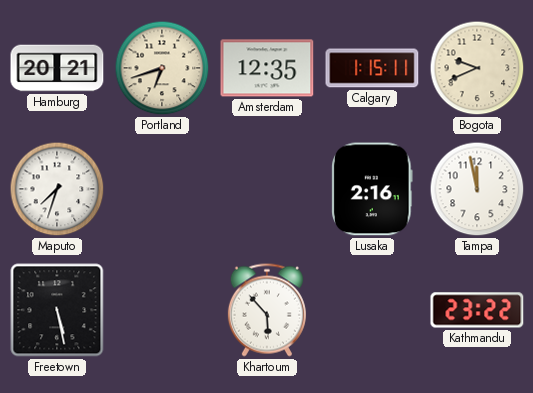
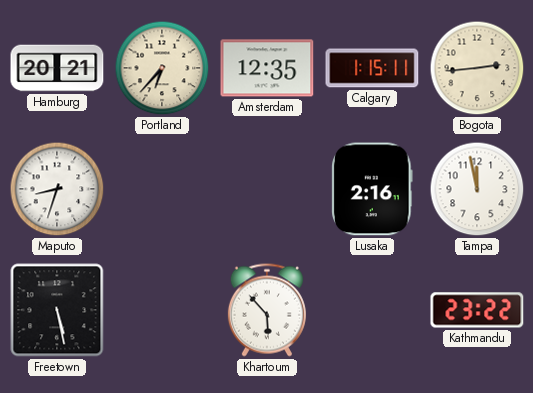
Portland: 6:42 -> 6:37
Bogota: 9:41 -> 2:44
Maputo: 7:33 -> 8:33
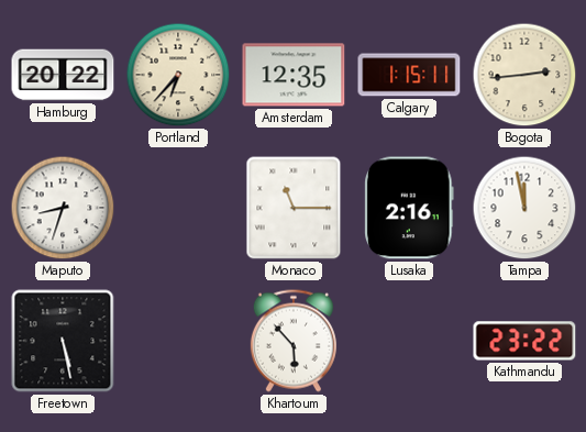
Hamburg: 20:21 -> 20:22
Monaco: none -> 11:15
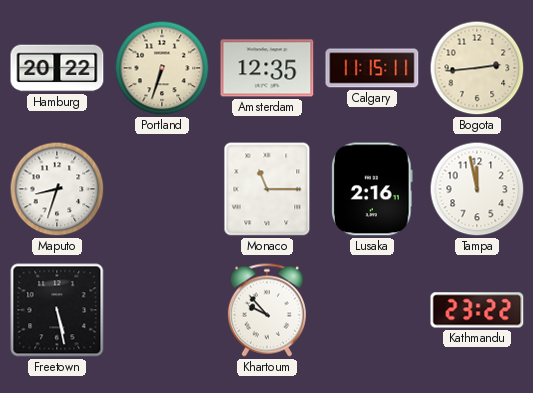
Portland: 6:37 -> 6:33
Calgary: 1:15 -> 11:15
Khartoum: 5:53 -> 9:53
